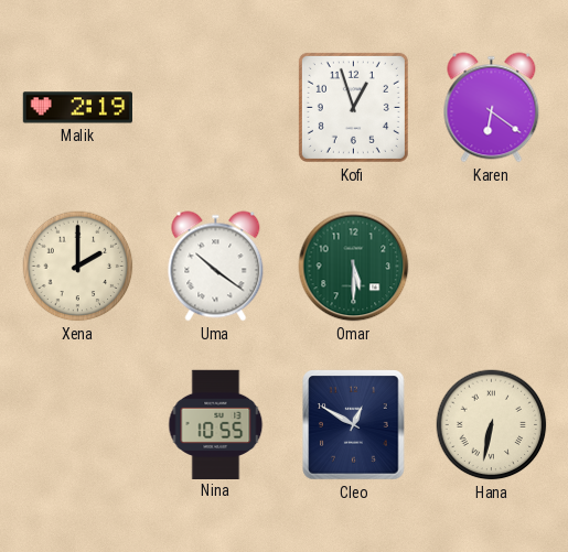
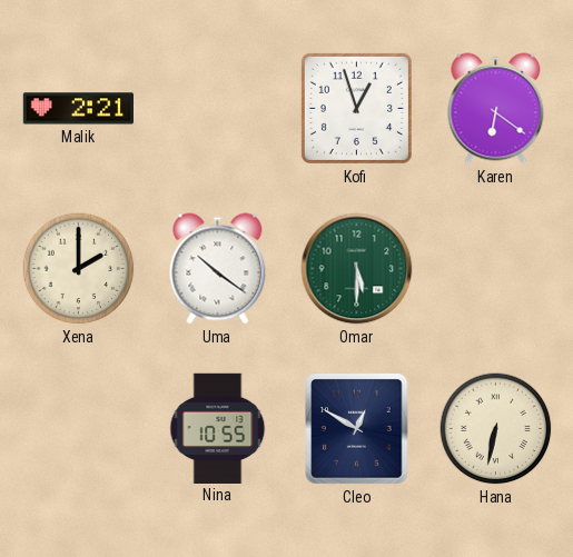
Malik: 2:19 -> 2:21
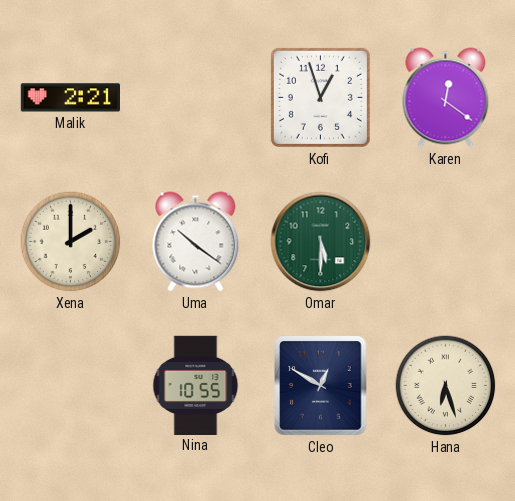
Karen: 6:21 -> 12:21
Hana: 6:32 -> 6:27
